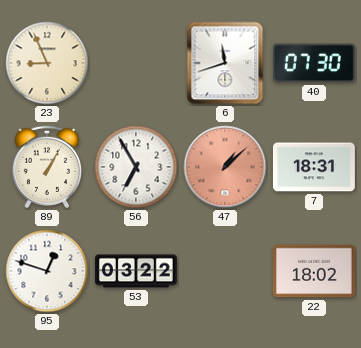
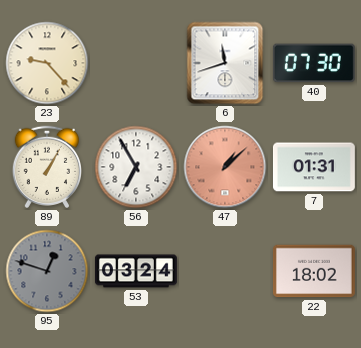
23: 8:56 -> 9:23
7: 18:31 -> 01:31
95 dial: white -> grey
53: 03:22 -> 03:24
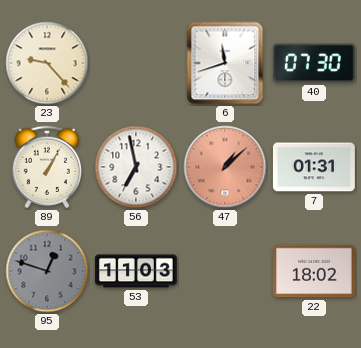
56: 6:55 -> 6:58
53: 03:24 -> 11:03
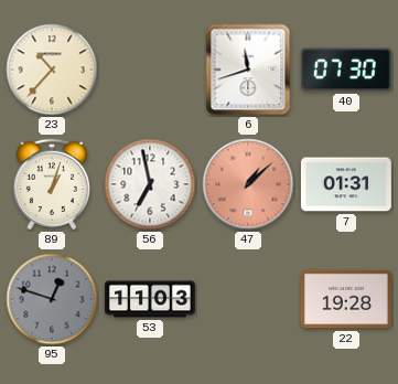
23: 9:23 -> 10:37
89: 1:05 -> 1:03
22: 18:02 -> 19:28
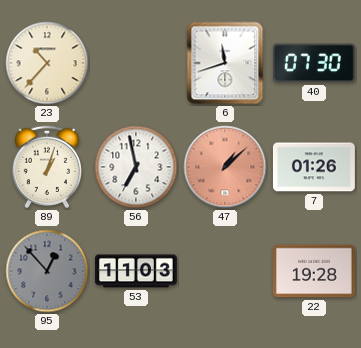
7: 01:31 -> 01:26
95: 12:48 -> 12:53
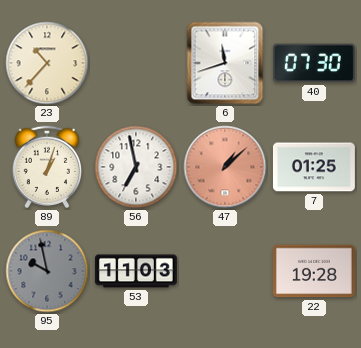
7: 01:26 -> 01:25
95: 12:53 -> 9:58
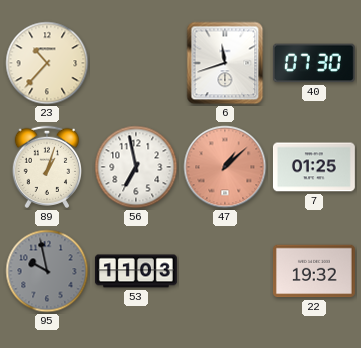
22: 19:28 -> 19:32
